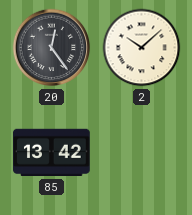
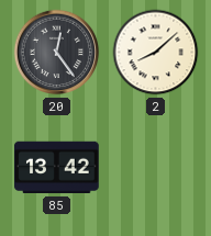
2: 10:08 -> 8:08
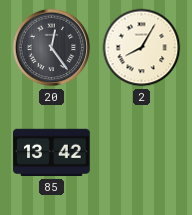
2: 8:08 -> 8:05
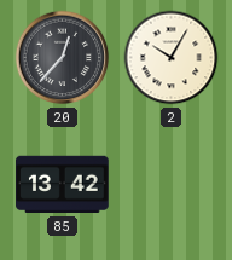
20: 12:24 -> 12:37
2: 8:05 -> 10:05
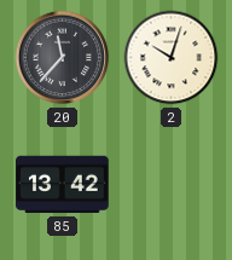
20: 12:37 -> 11:37
2: 10:05 -> 10:03
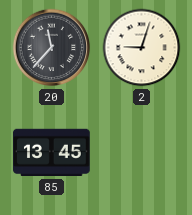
2: 10:03 -> 9:03
85: 13:42 -> 13:45
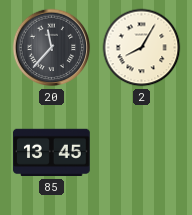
2: 9:03 -> 8:05
